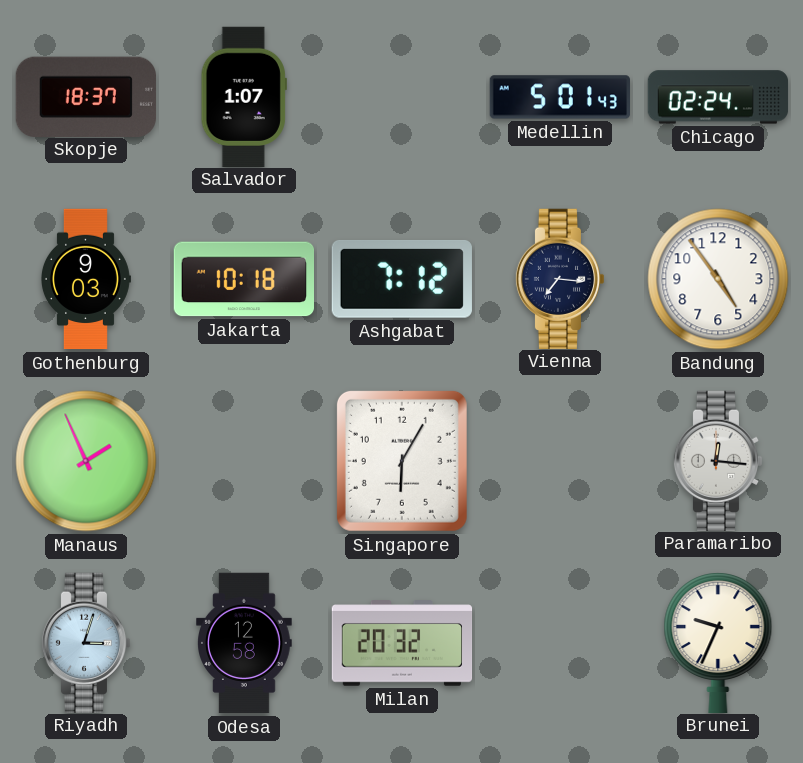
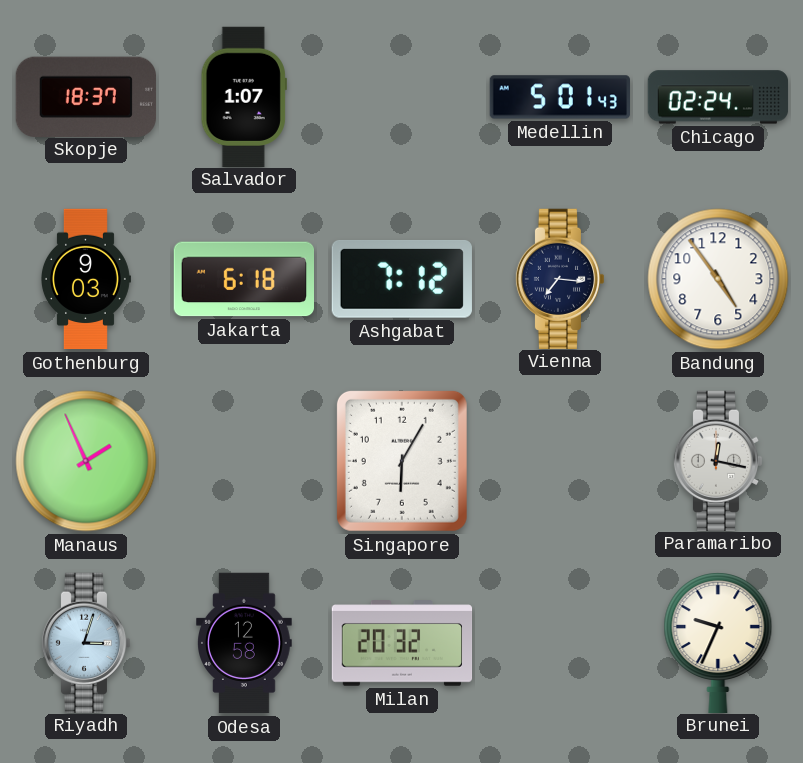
Jakarta: 10:18 -> 6:18
Paramaribo: 12:16 -> 12:17
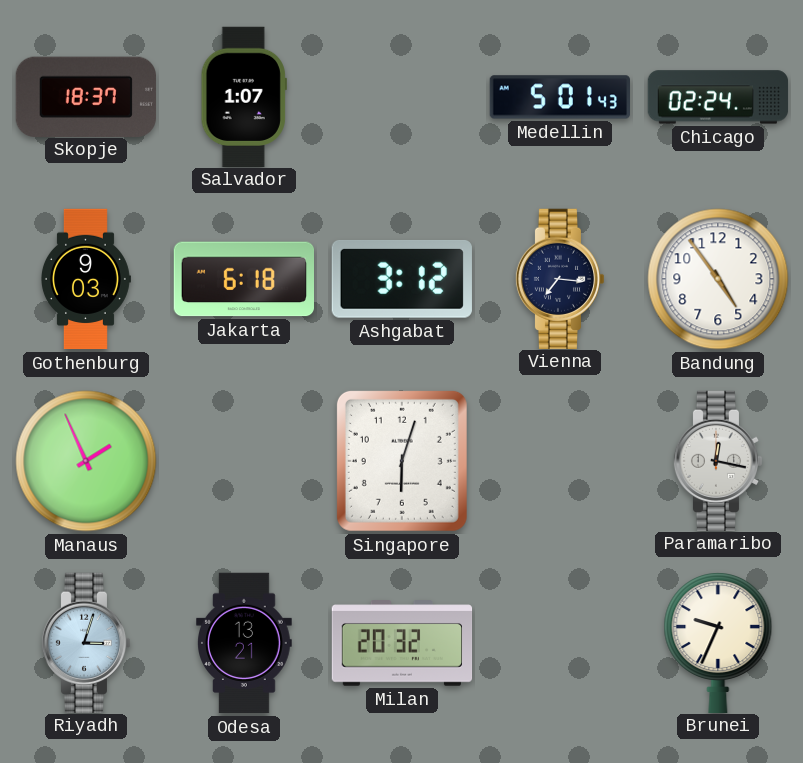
Ashgabat: 7:12 -> 3:12
Singapore: 6:05 -> 6:03
Odesa: 12:58 -> 13:21
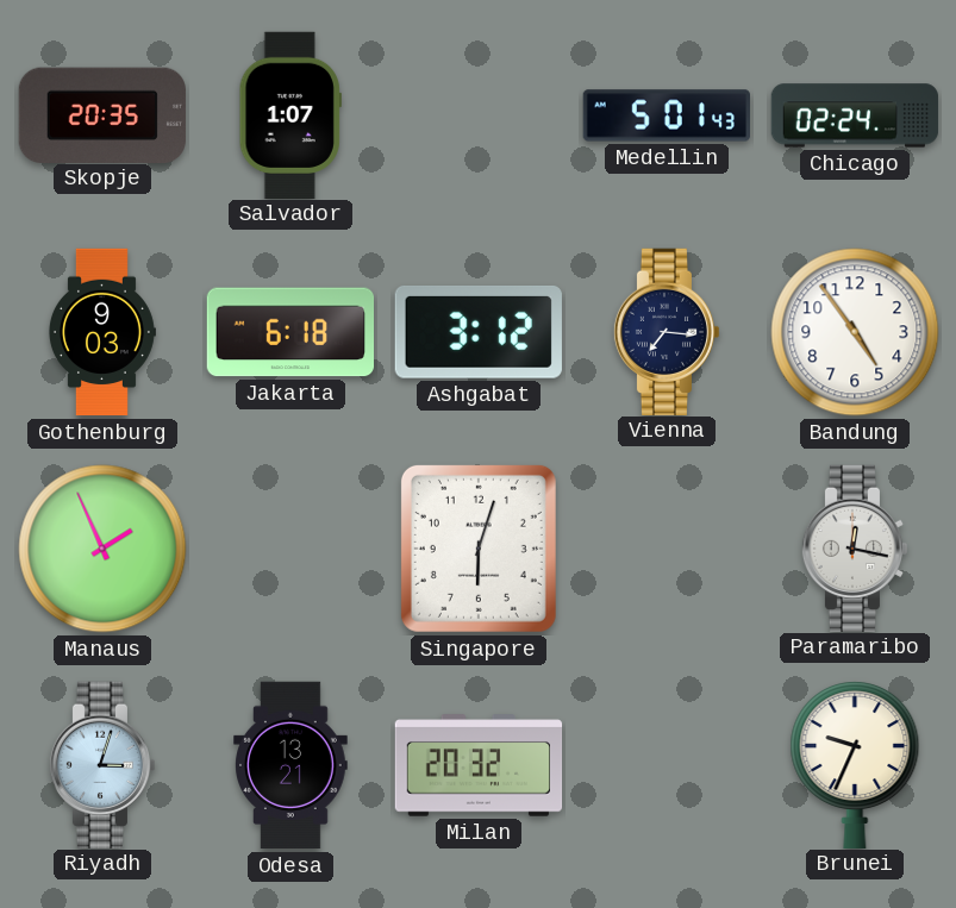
Skopje: 18:37 -> 20:35
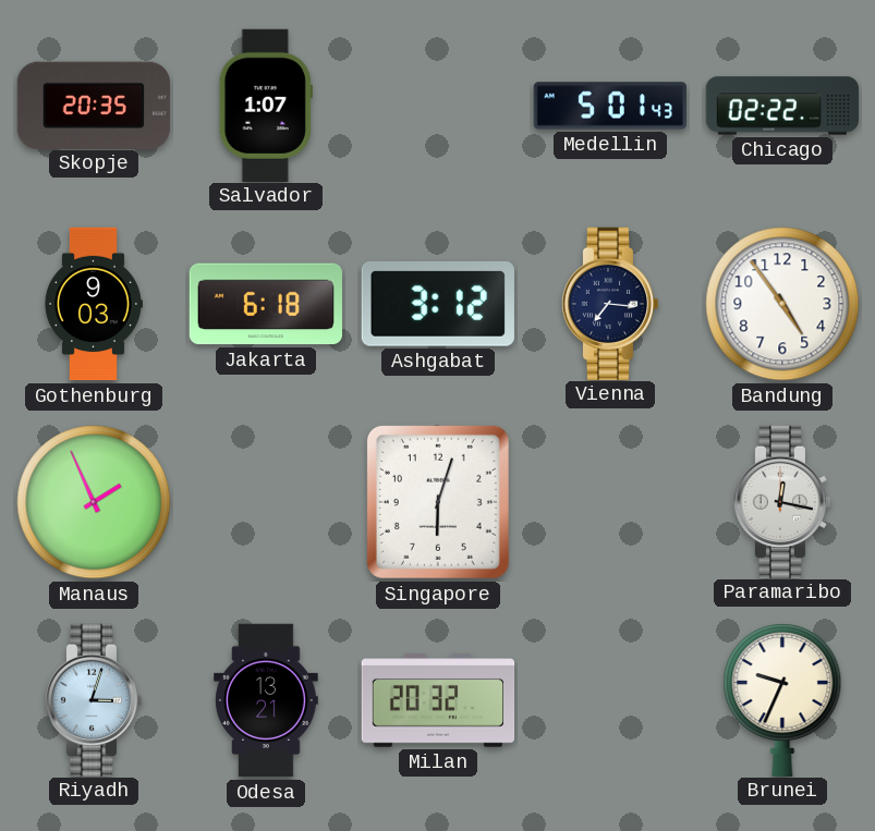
Chicago: 02:24 -> 02:22
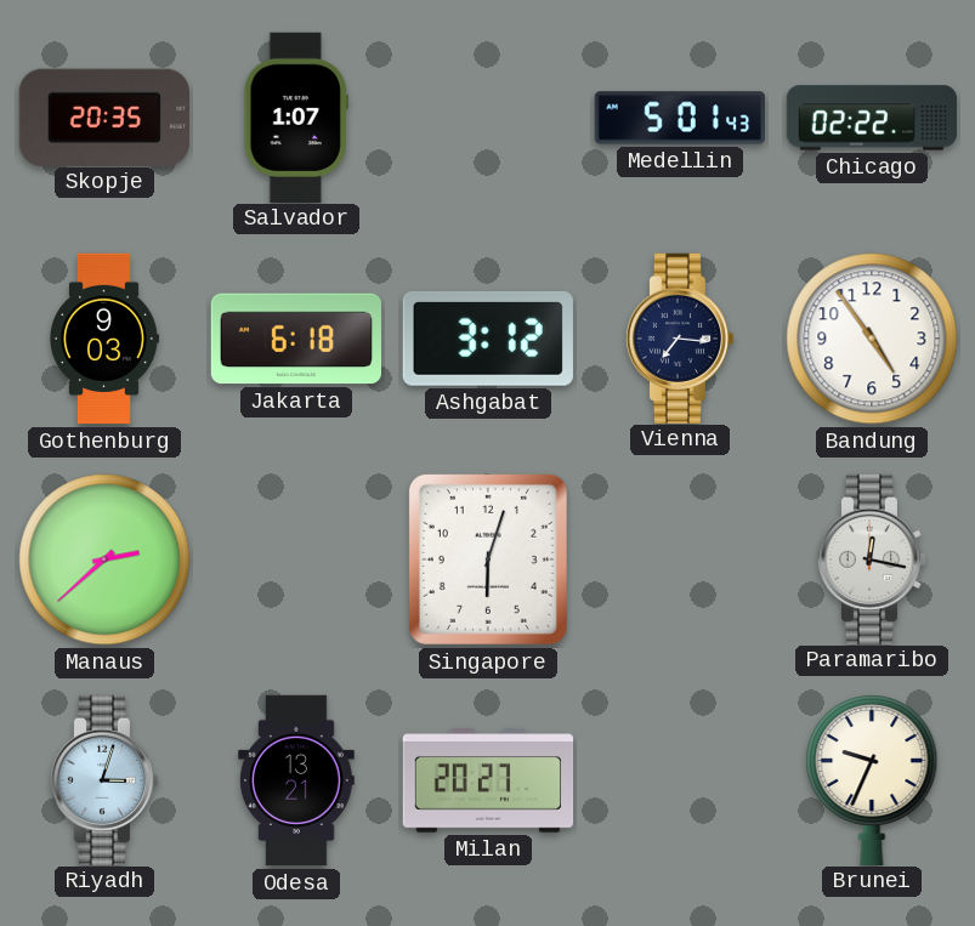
Manaus: 1:56 -> 2:38
Milan: 20:32 -> 20:27
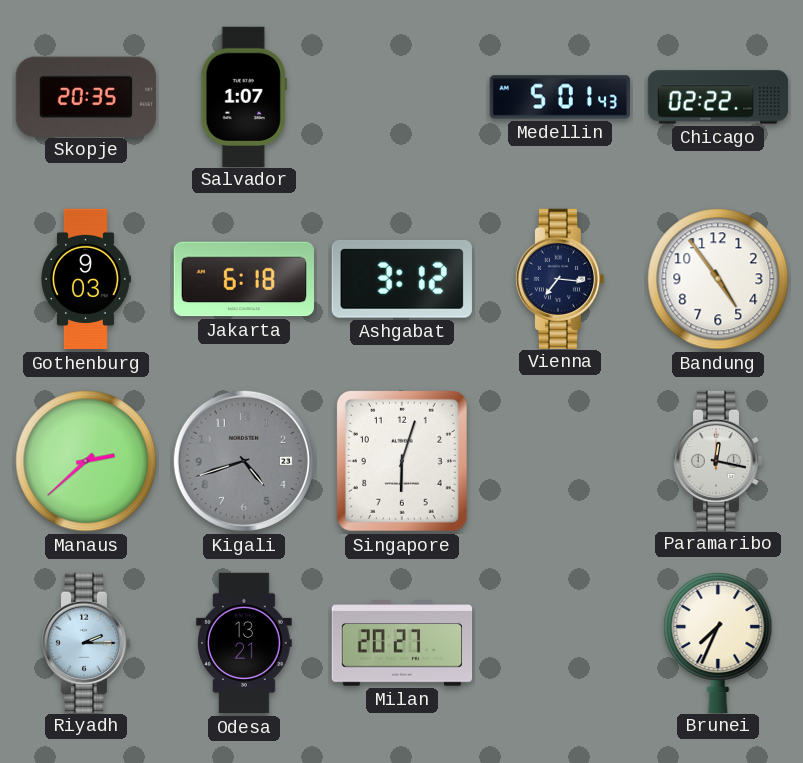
Kigali: none -> 4:42
Riyadh: 3:03 -> 2:15
Brunei: 9:34 -> 7:34
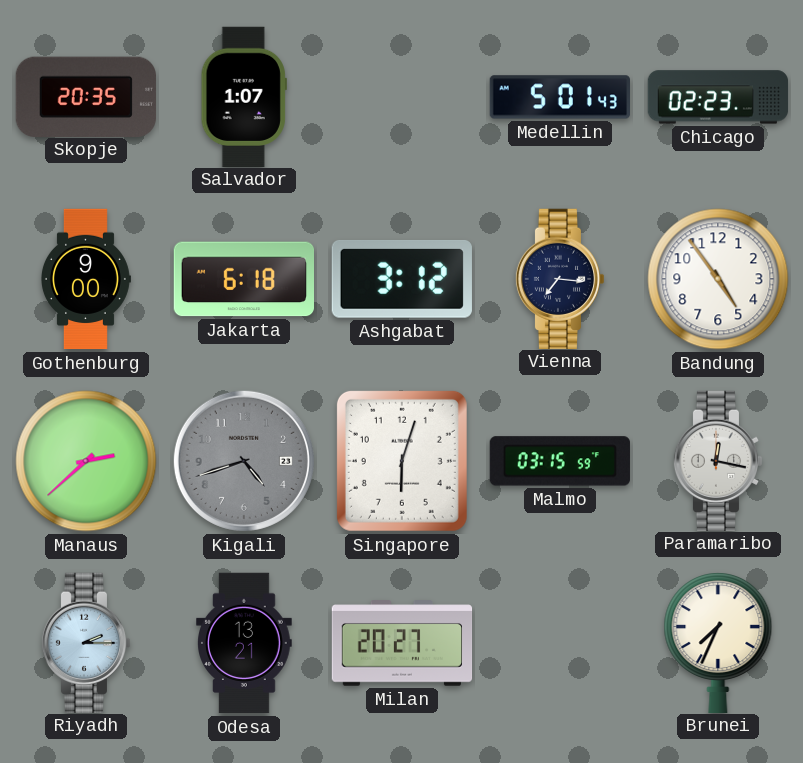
Chicago: 02:22 -> 02:23
Gothenburg: 9:03 -> 9:00
Malmo: none -> 03:15
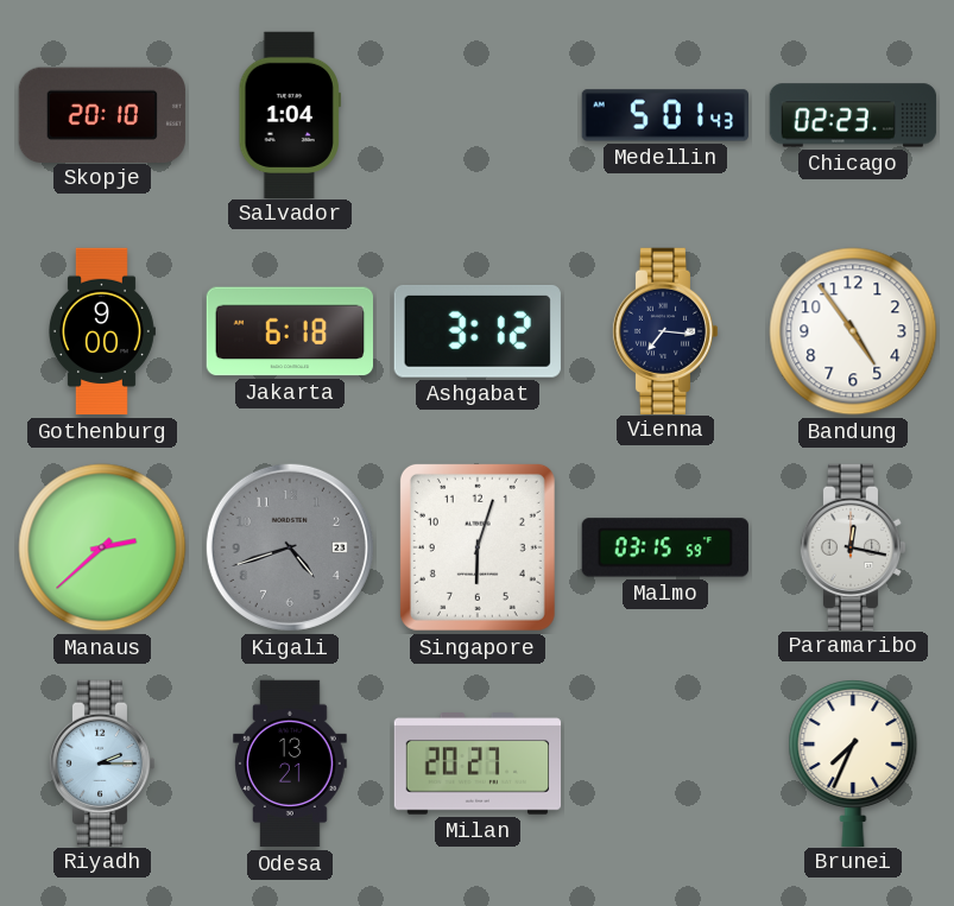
Skopje: 20:35 -> 20:10
Salvador: 1:07 -> 1:04
